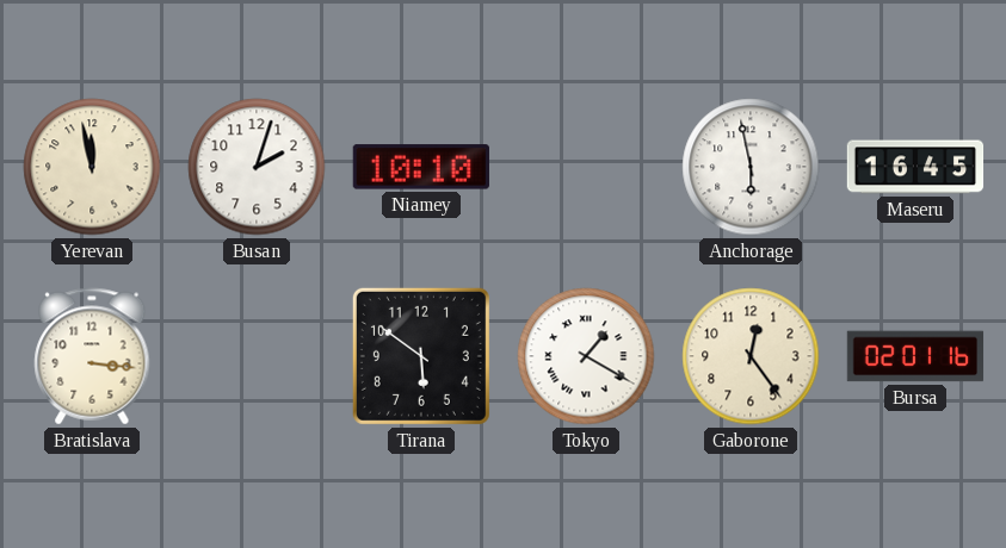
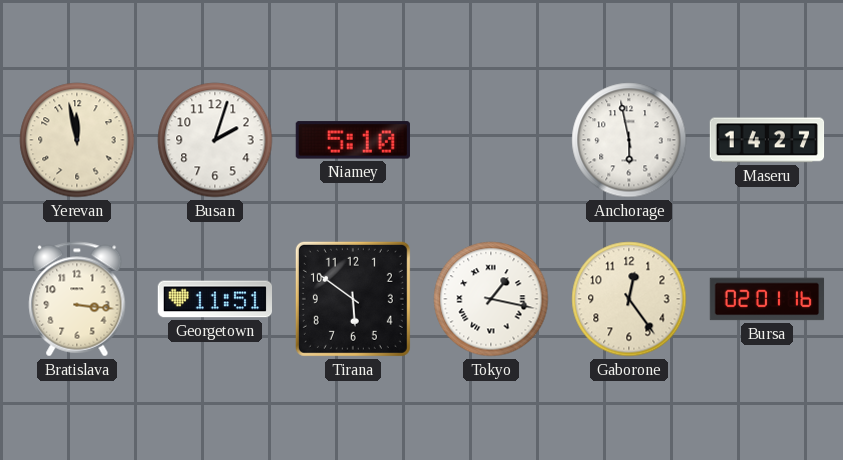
Niamey: 10:10 -> 5:10
Maseru: 16:45 -> 14:27
Georgetown: none -> 11:51
Tokyo: 1:20 -> 1:17
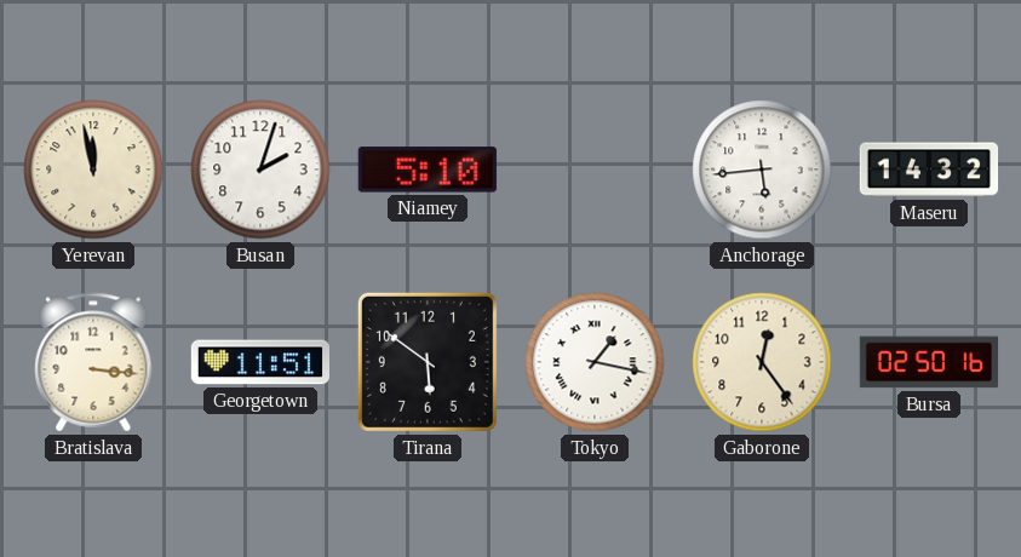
Anchorage: 5:58 -> 5:44
Maseru: 14:27 -> 14:32
Bursa: 02:01 -> 02:50
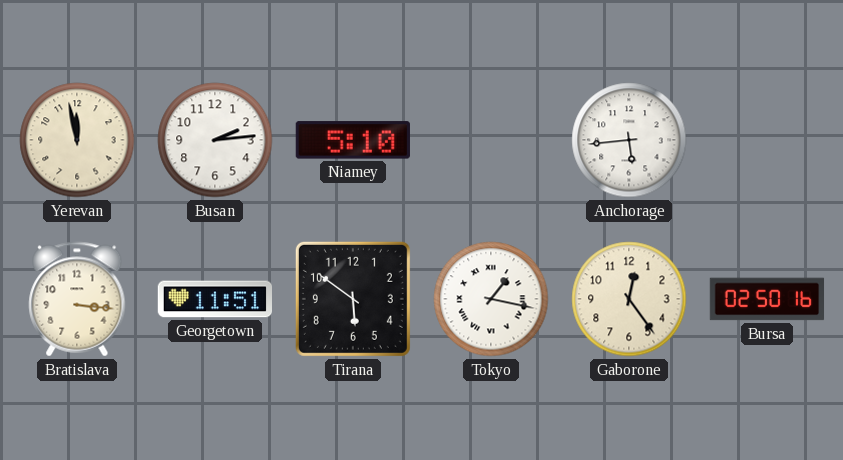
Busan: 2:03 -> 2:14
Maseru: 14:32 -> none
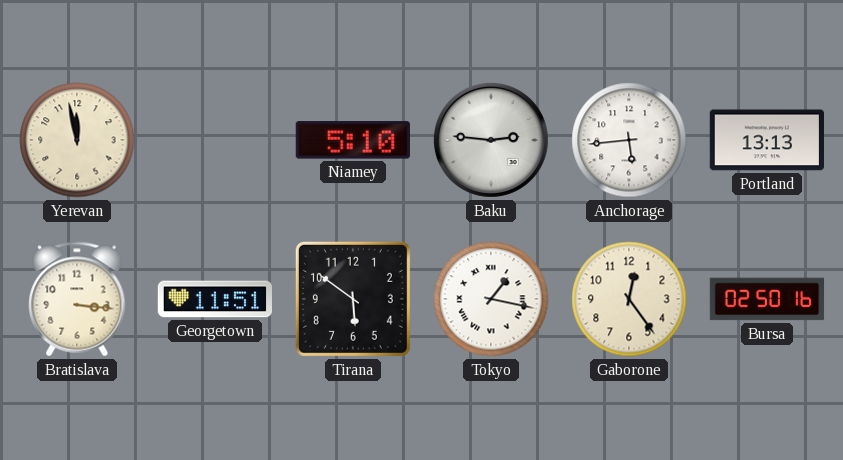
Busan: 2:14 -> none
Baku: none -> 2:46
Portland: none -> 13:13
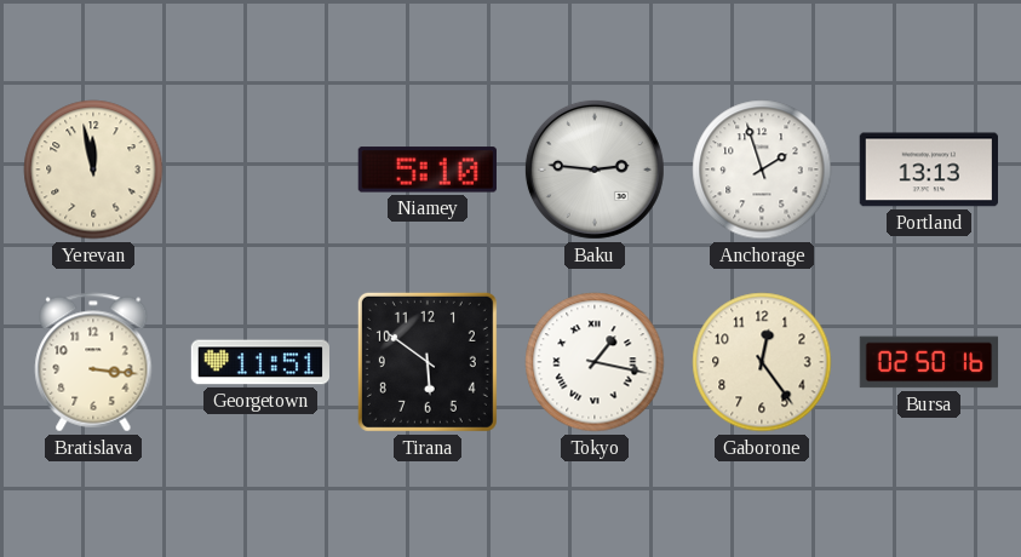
Anchorage: 5:44 -> 1:57
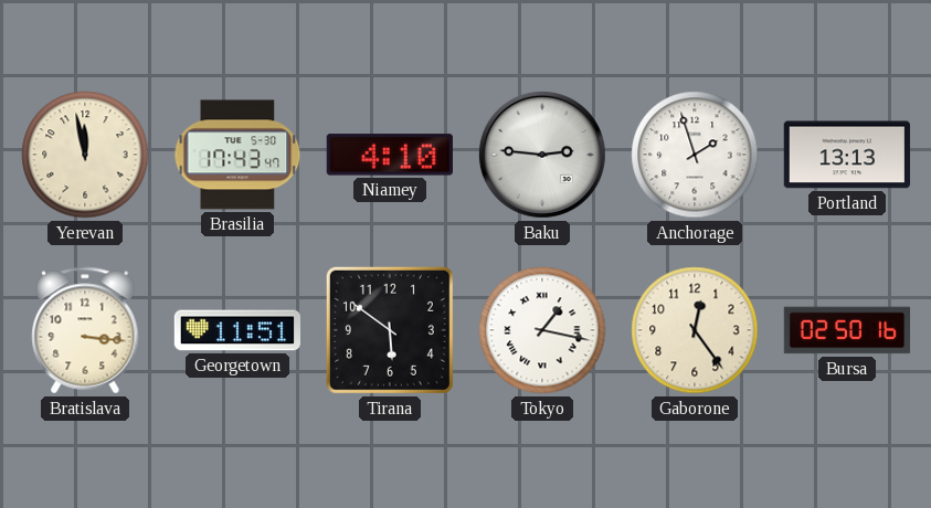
Brasilia: none -> 17:43
Niamey: 5:10 -> 4:10
